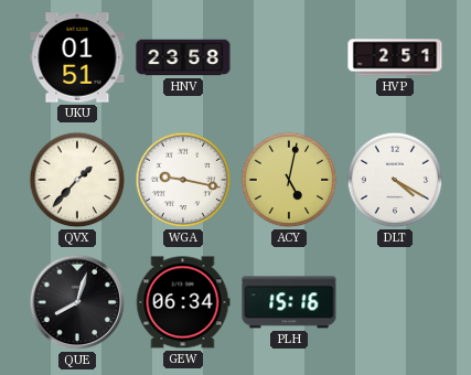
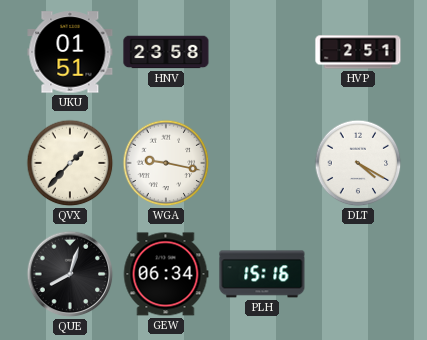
ACY: 5:02 -> none
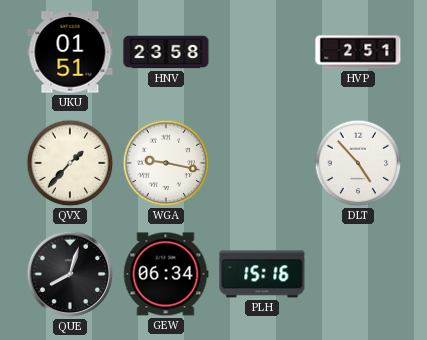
DLT: 4:20 -> 4:53
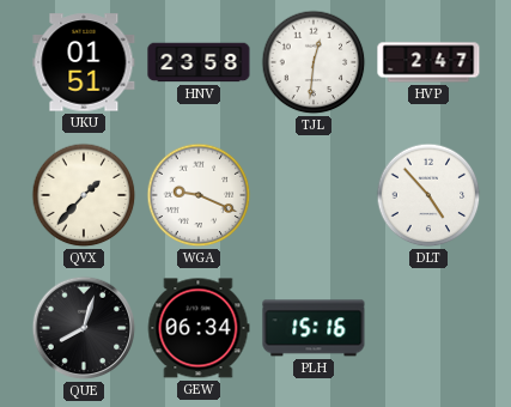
TJL: none -> 12:31
HVP: 2:51 -> 2:47
WGA: 9:17 -> 9:19
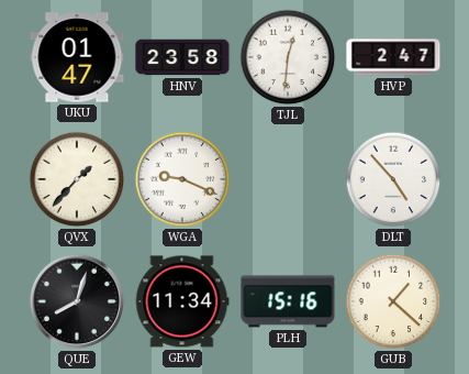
UKU: 01:51 -> 01:47
GEW: 06:34 -> 11:34
GUB: none -> 1:22
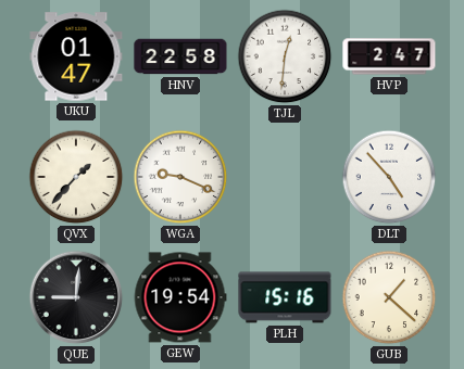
HNV: 23:58 -> 22:58
QUE: 8:03 -> 9:01
GEW: 11:34 -> 19:54
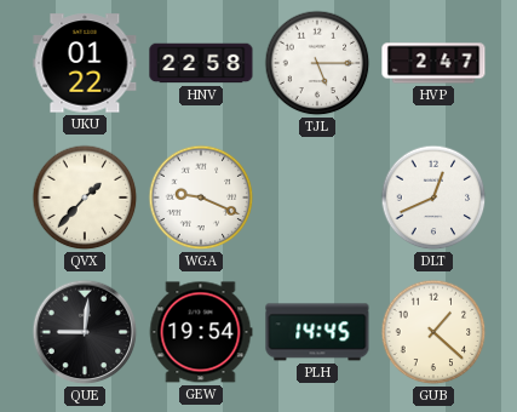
UKU: 01:47 -> 01:22
TJL: 12:31 -> 5:15
DLT: 4:53 -> 12:41
PLH: 15:16 -> 14:45
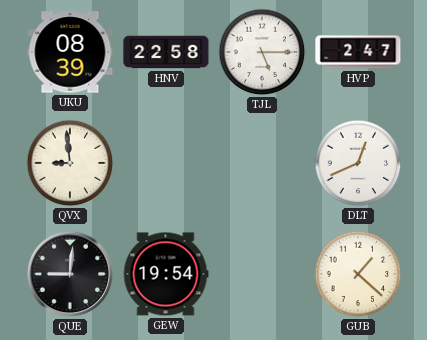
UKU: 01:22 -> 08:39
QVX: 1:37 -> 8:59
WGA: 9:19 -> none
PLH: 14:45 -> none
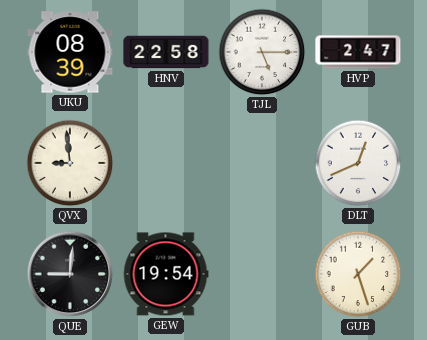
GUB: 1:22 -> 1:27
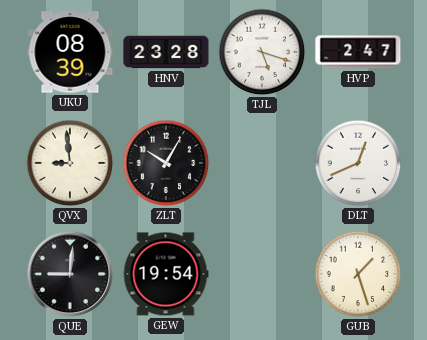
HNV: 22:58 -> 23:28
TJL: 5:15 -> 5:18
ZLT: none -> 10:05
